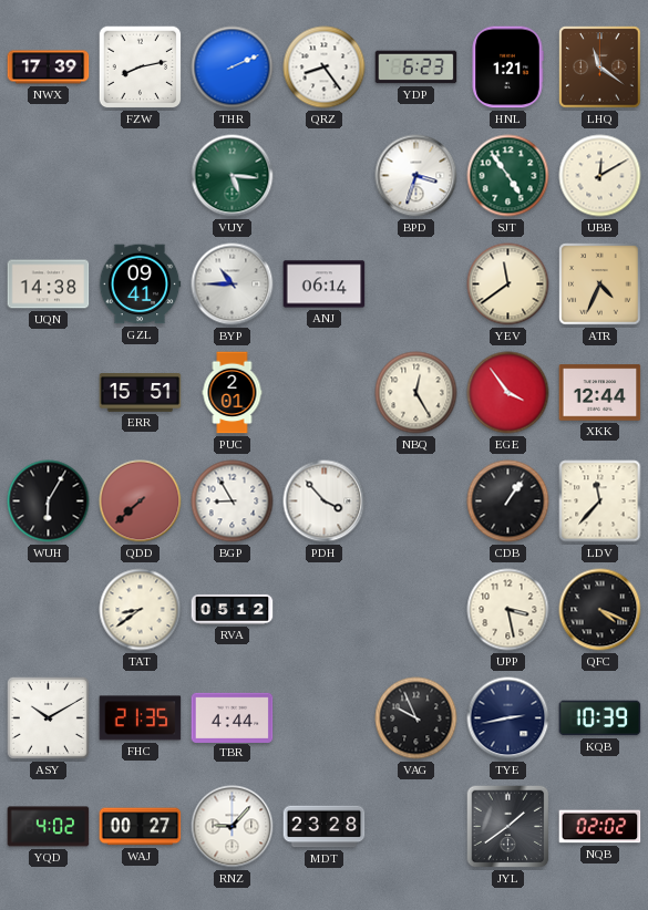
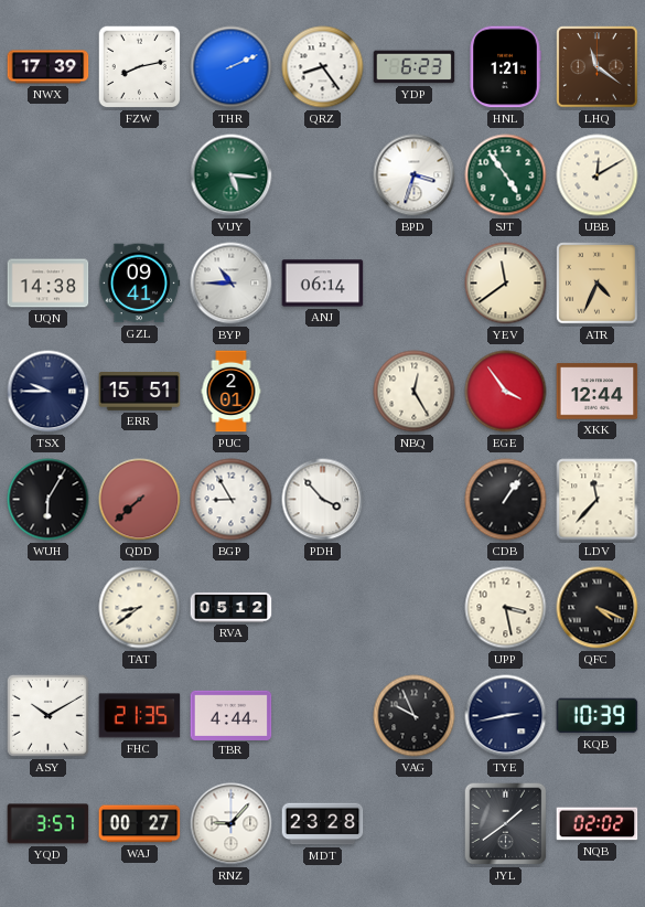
TSX: none -> 9:45
YQD: 4:02 -> 3:57
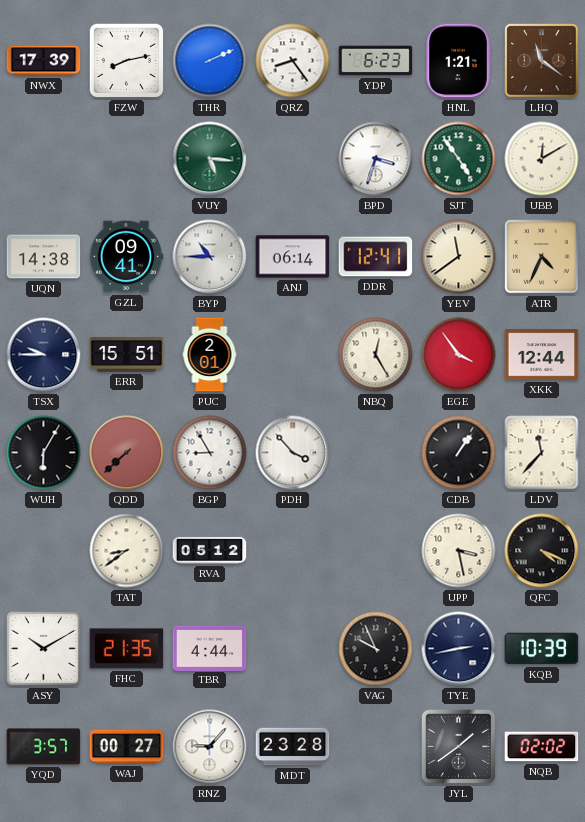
DDR: none -> 12:41
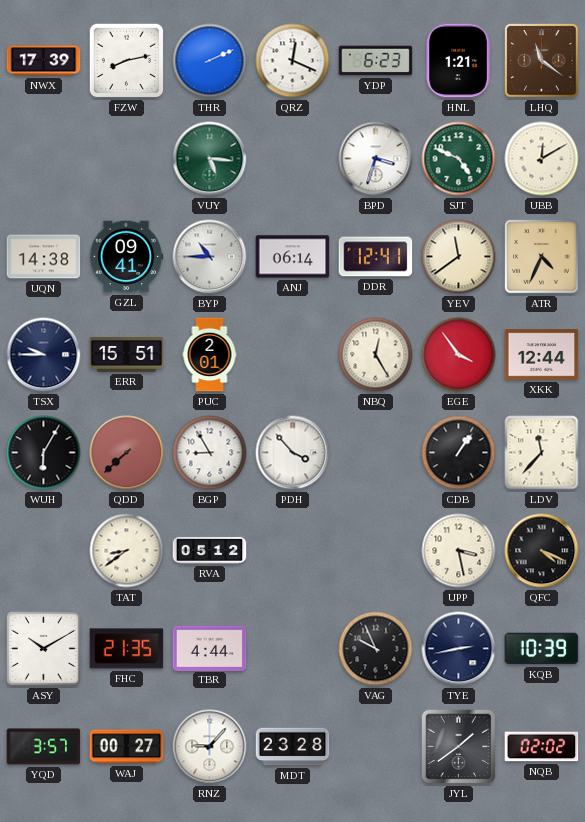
QRZ: 8:24 -> 12:19
SJT: 4:54 -> 4:49
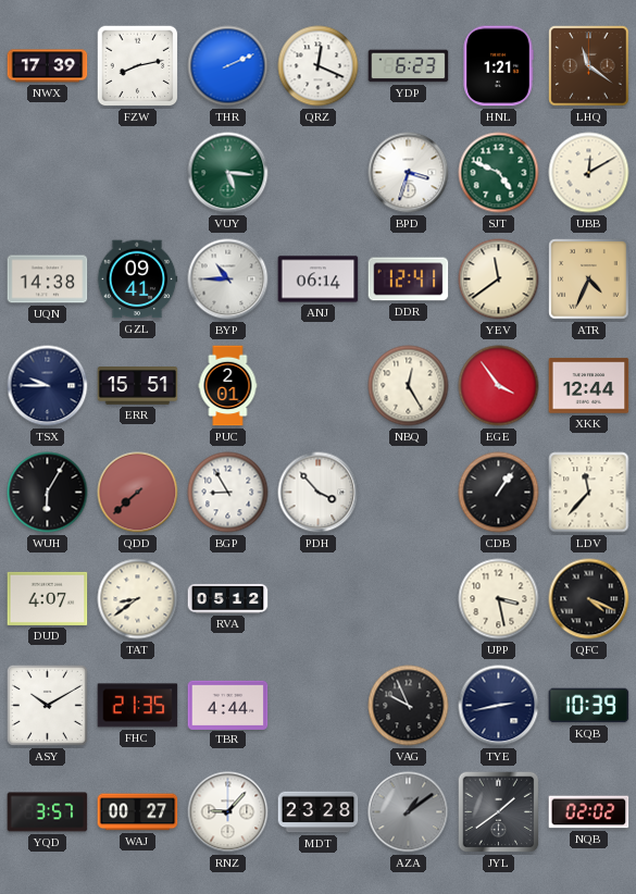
DUD: none -> 4:07
AZA: none -> 1:09
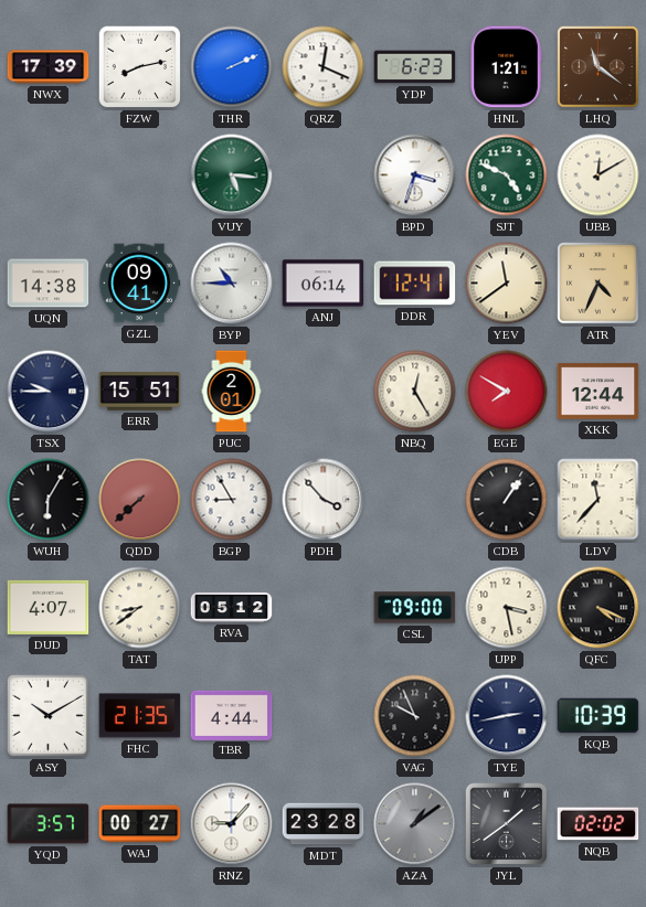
EGE: 3:54 -> 7:50
CSL: none -> 09:00
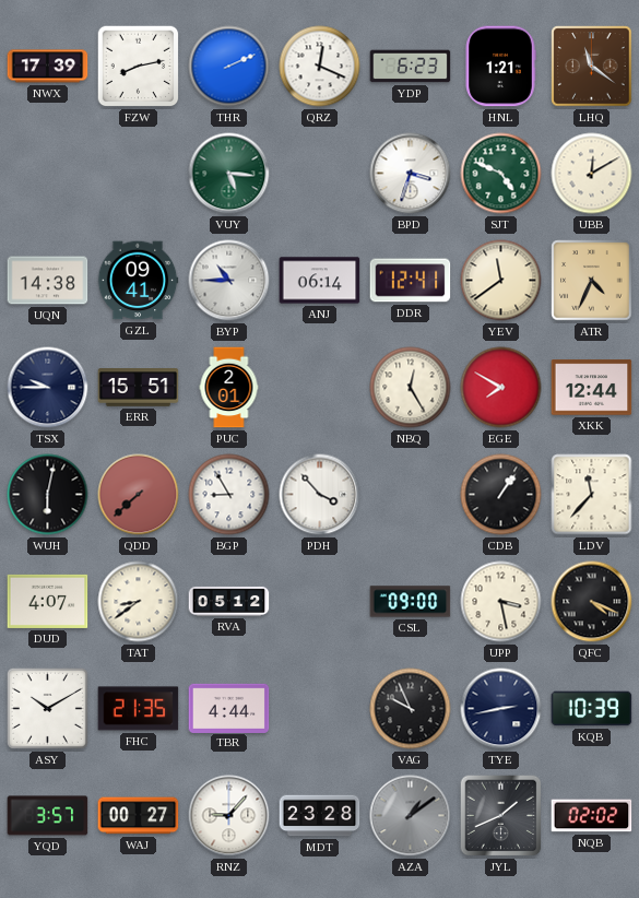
WUH: 6:05 -> 6:02
JYL: 1:39 -> 1:41
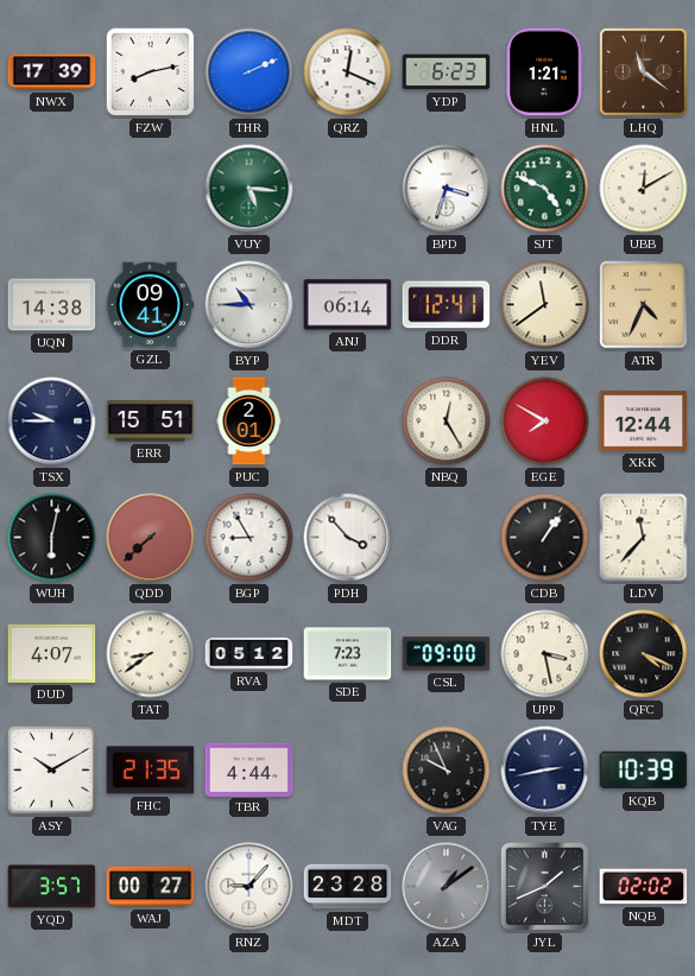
SDE: none -> 7:23
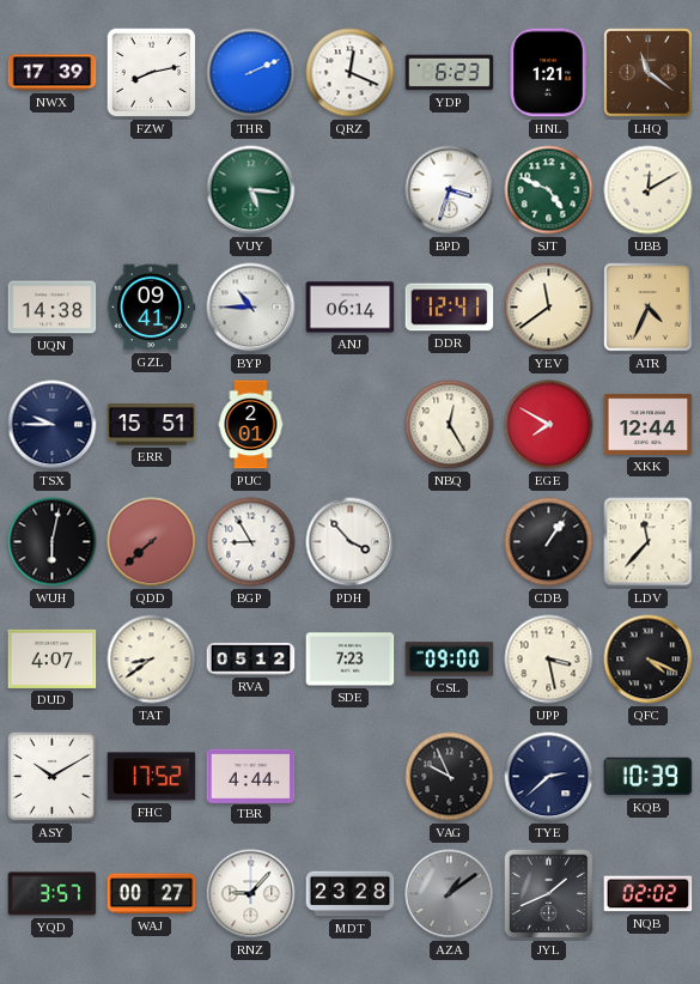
FHC: 21:35 -> 17:52
TYE: 2:43 -> 2:38
